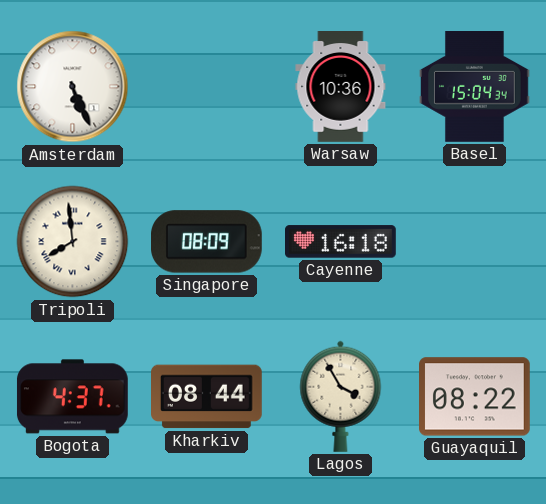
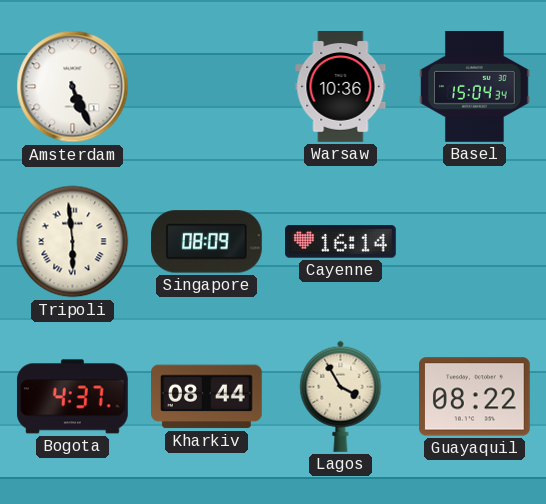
Tripoli: 7:59 -> 5:59
Cayenne: 16:18 -> 16:14
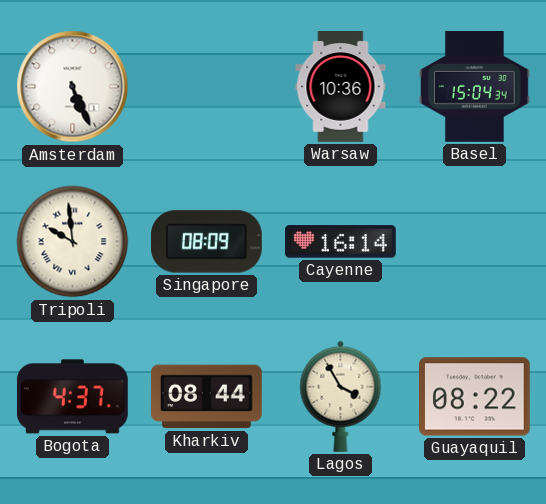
Tripoli: 5:59 -> 9:59
